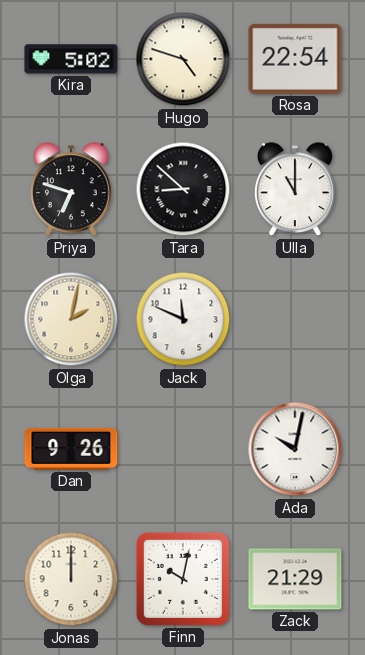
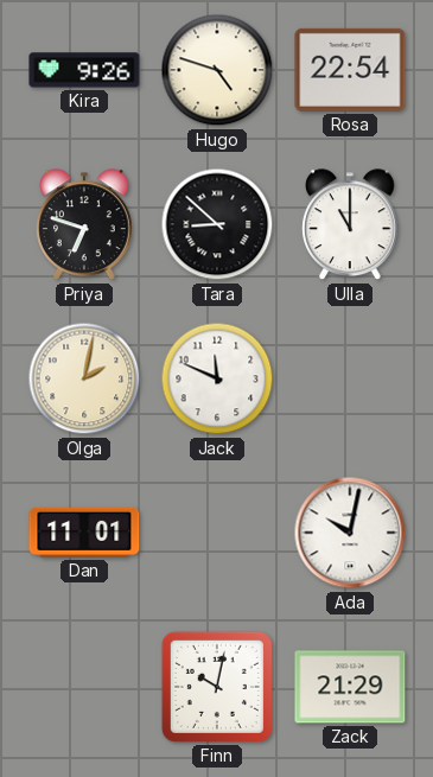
Kira: 5:02 -> 9:26
Dan: 9:26 -> 11:01
Jonas: 12:00 -> none
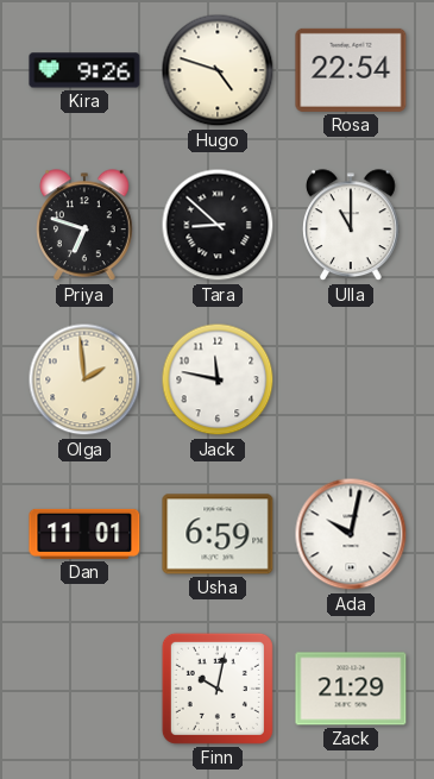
Olga: 2:02 -> 1:59
Jack: 11:49 -> 11:47
Usha: none -> 6:59
